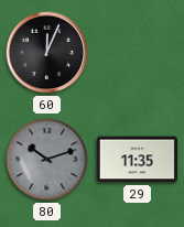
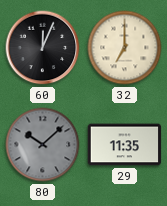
32: none -> 7:00
80: 10:12 -> 10:08
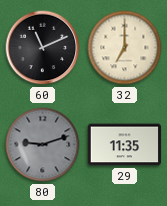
60: 12:04 -> 11:11
80: 10:08 -> 9:12
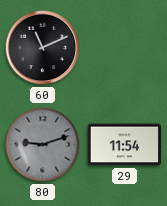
32: 7:00 -> none
29: 11:35 -> 11:54
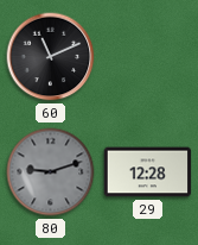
29: 11:54 -> 12:28
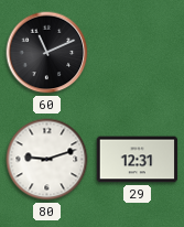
80 dial: grey -> white
29: 12:28 -> 12:31
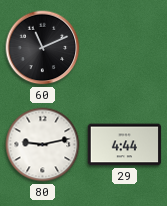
80: 9:12 -> 9:13
29: 12:31 -> 4:44
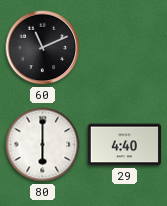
80: 9:13 -> 6:00
29: 4:44 -> 4:40
